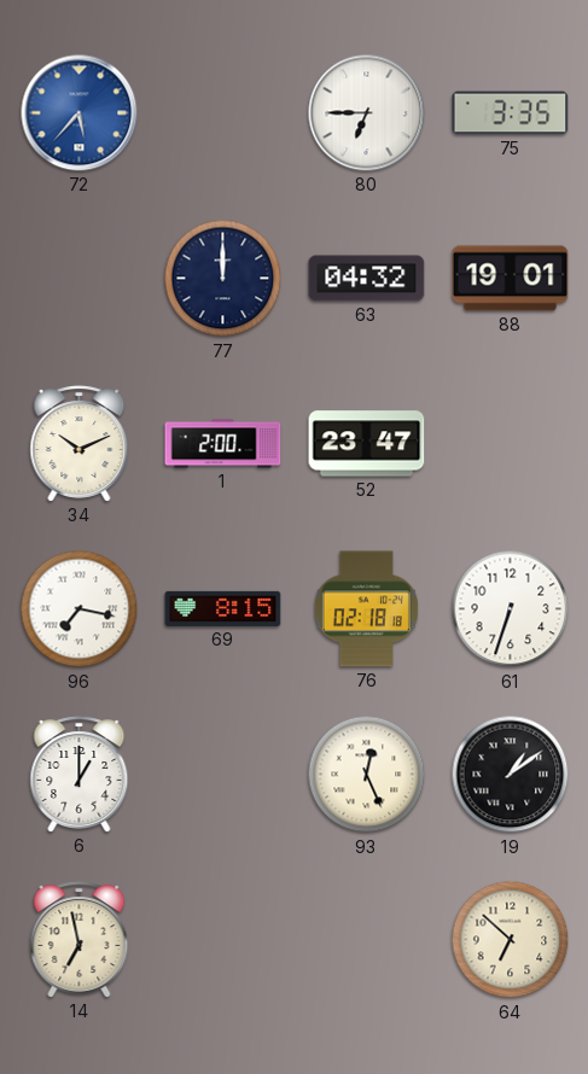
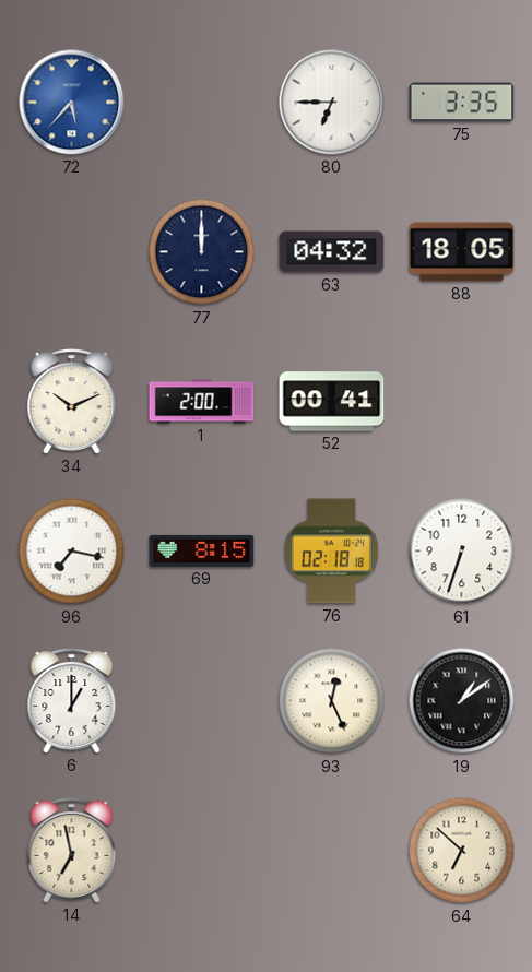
88: 19:01 -> 18:05
52: 23:47 -> 00:41
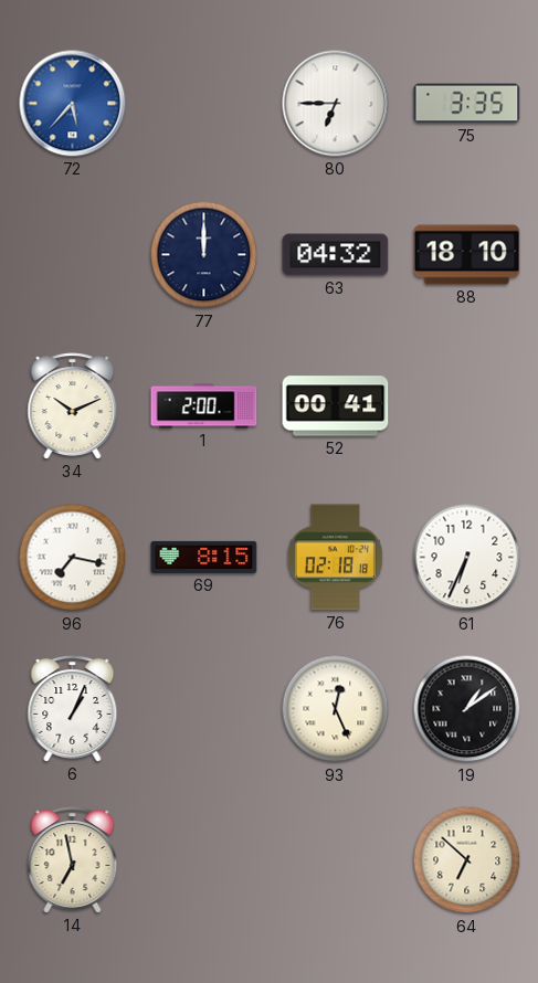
88: 18:05 -> 18:10
61: 6:33 -> 6:34
6: 1:00 -> 1:04
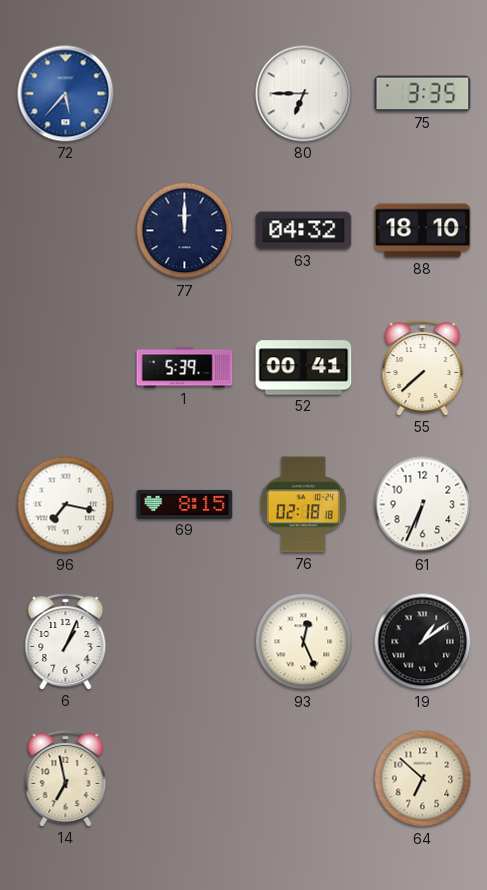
34: 10:11 -> none
1: 2:00 -> 5:39
55: none -> 7:38
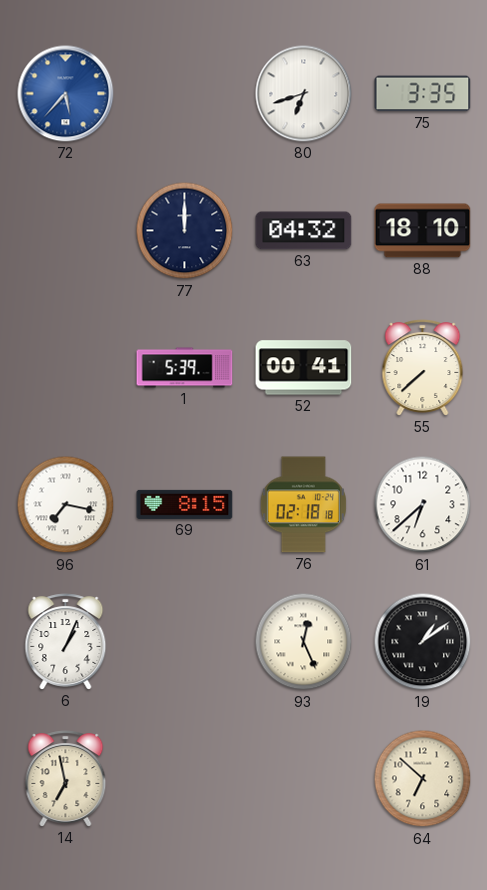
80: 6:45 -> 6:42
61: 6:34 -> 6:38
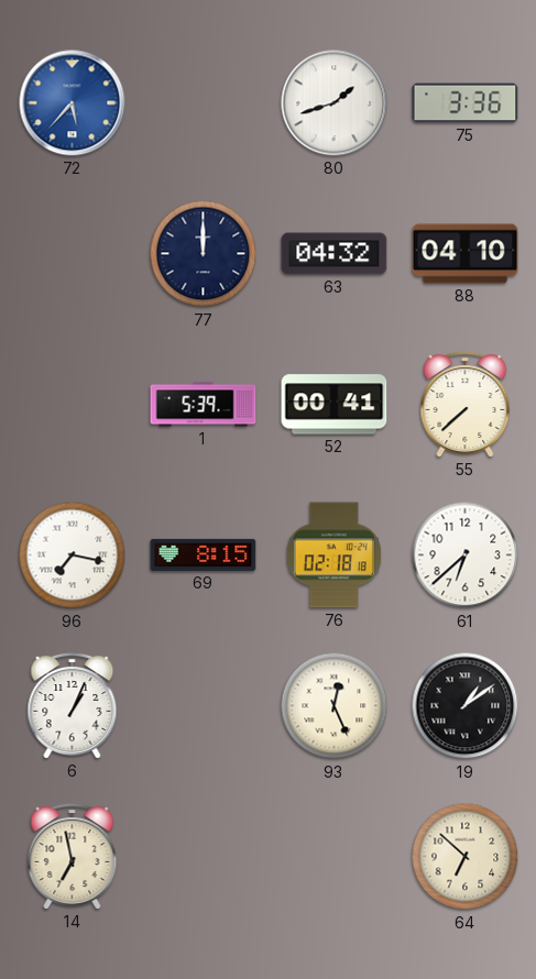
80: 6:42 -> 1:42
75: 3:35 -> 3:36
88: 18:10 -> 04:10
